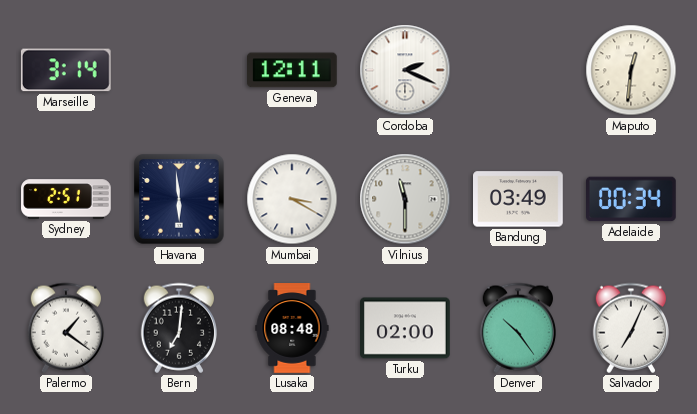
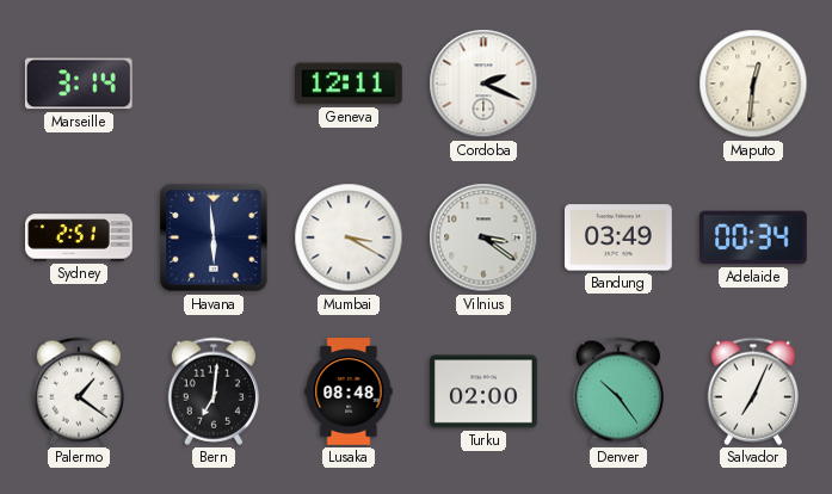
Vilnius: 11:30 -> 3:21
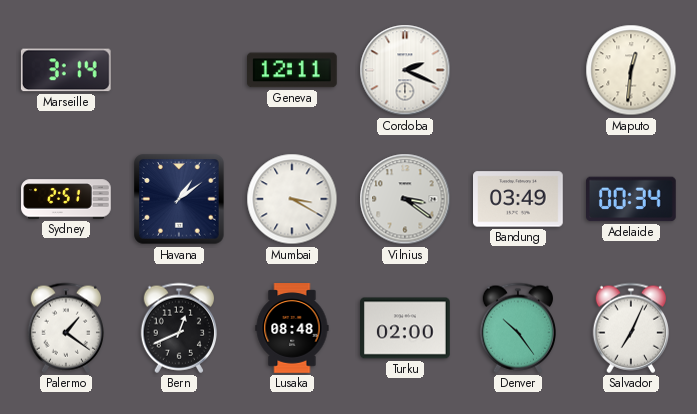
Havana: 5:59 -> 1:09
Bern: 7:01 -> 12:41
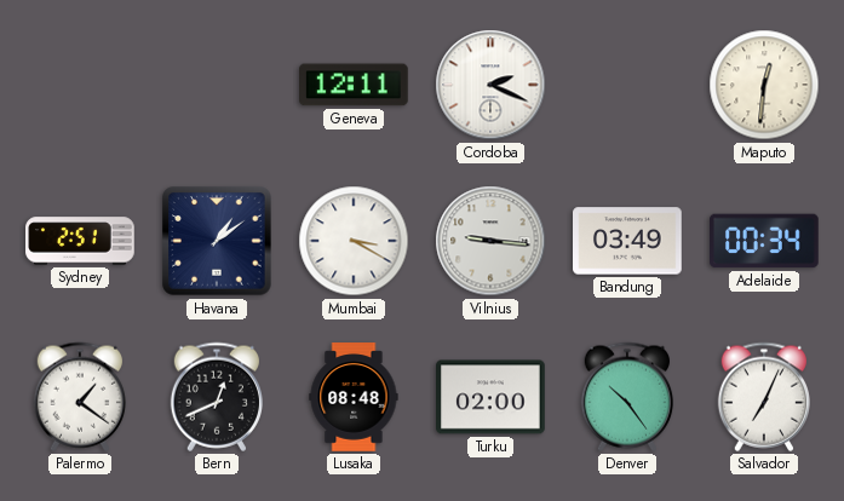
Marseille: 3:14 -> none
Vilnius: 3:21 -> 9:16
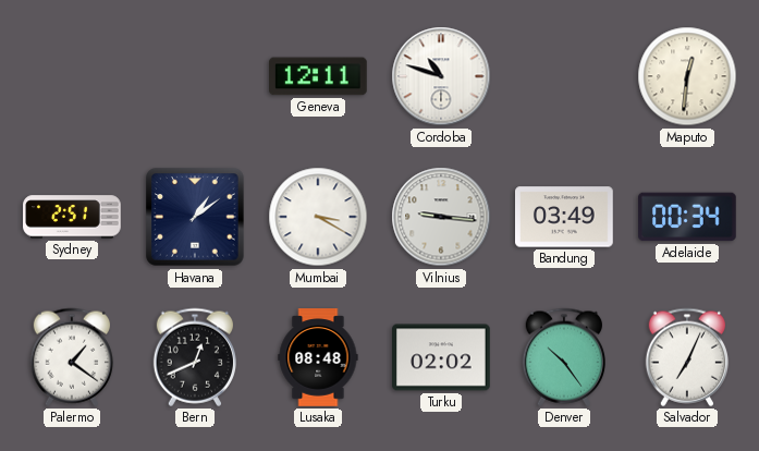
Cordoba: 2:19 -> 10:48
Turku: 02:00 -> 02:02
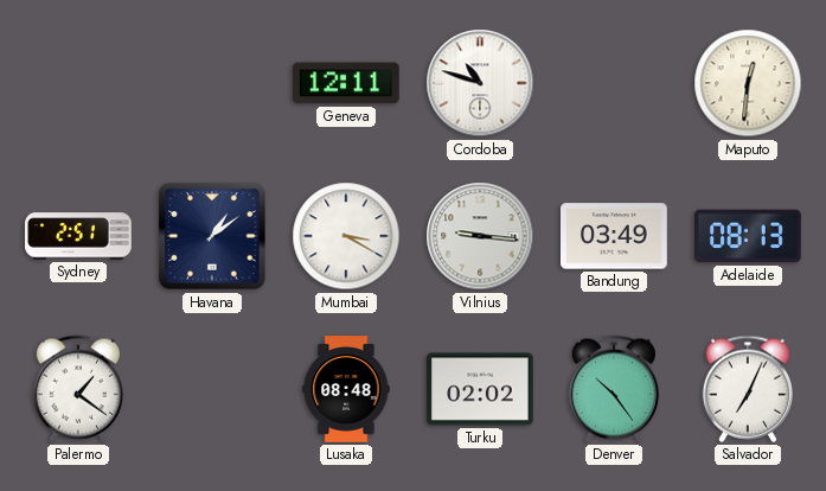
Adelaide: 00:34 -> 08:13
Bern: 12:41 -> none
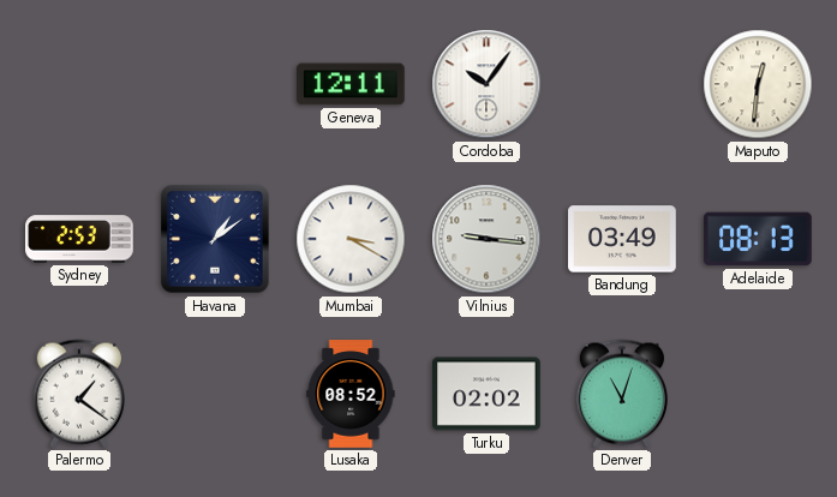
Cordoba: 10:48 -> 10:06
Sydney: 2:51 -> 2:53
Lusaka: 08:48 -> 08:52
Denver: 10:24 -> 11:03
Salvador: 7:04 -> none
